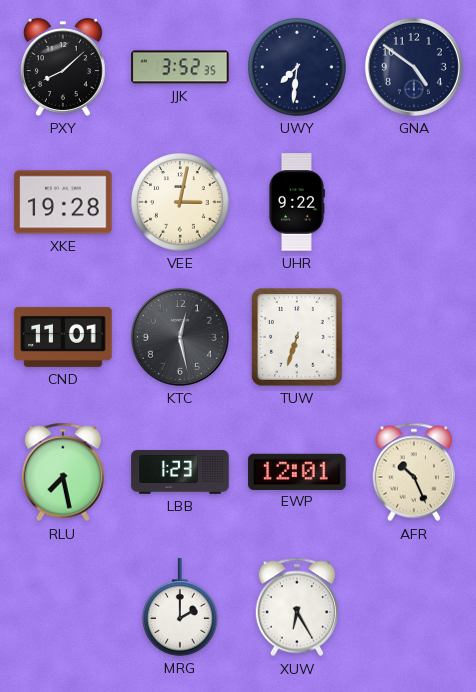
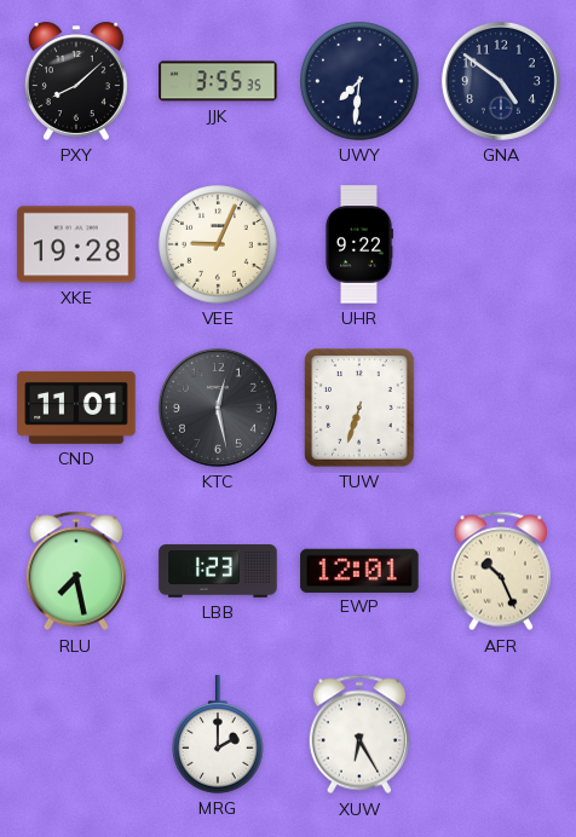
JJK: 3:52 -> 3:55
VEE: 3:02 -> 9:04
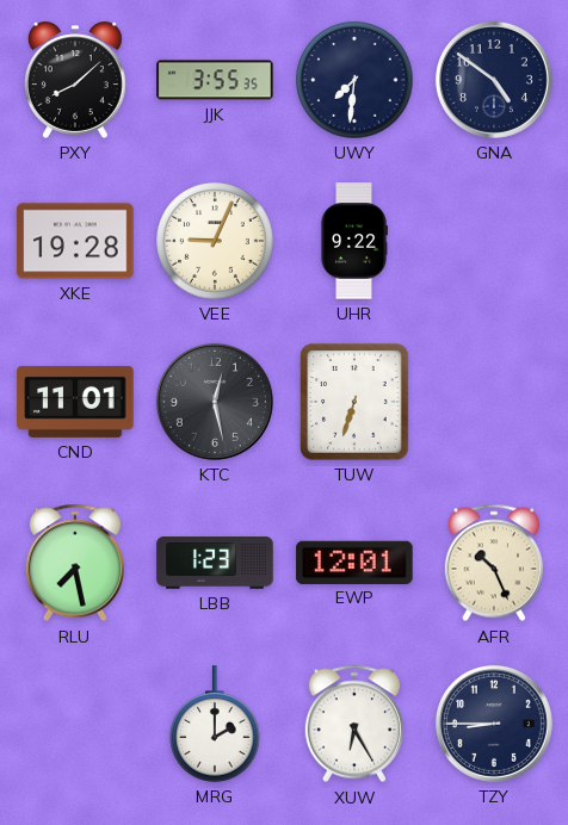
TZY: none -> 8:45
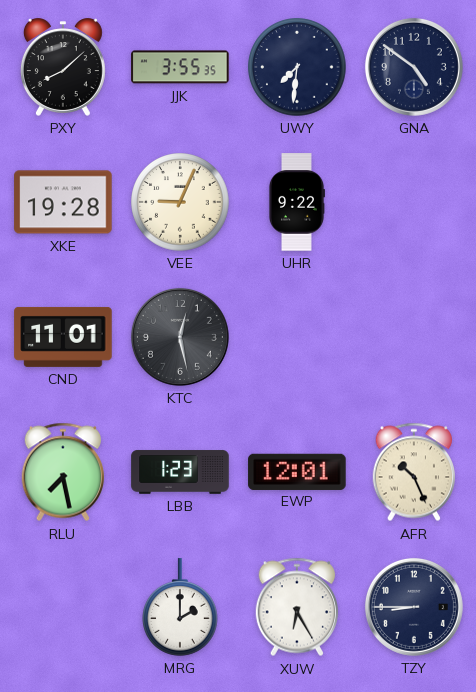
TUW: 6:33 -> none
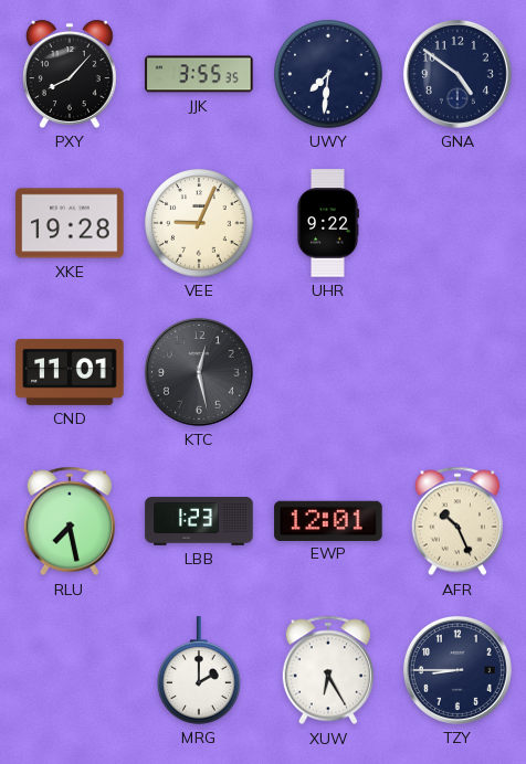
PXY: 8:08 -> 8:07
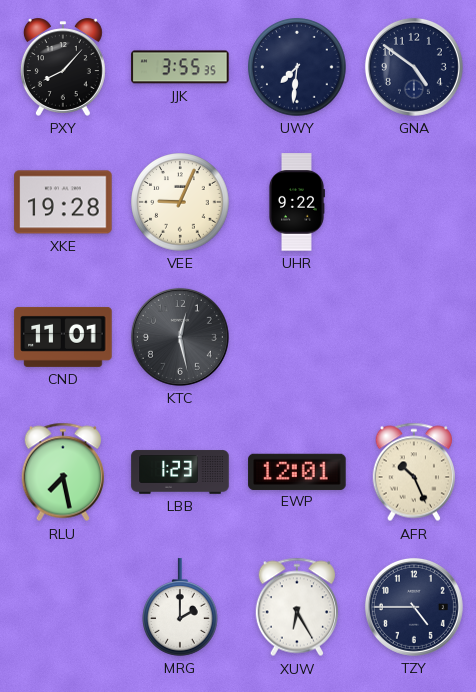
TZY: 8:45 -> 4:45
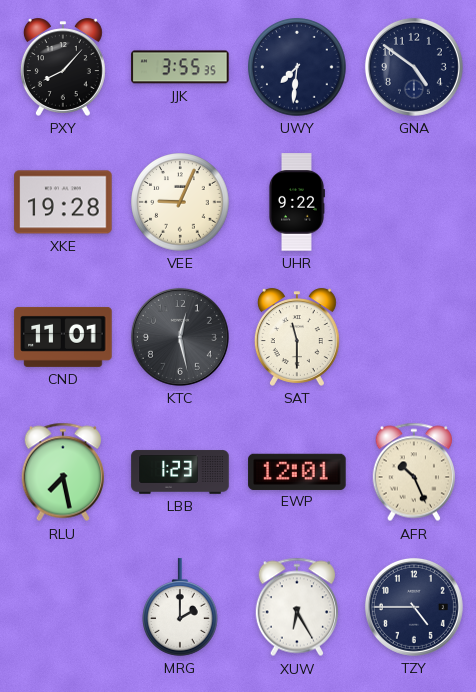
SAT: none -> 11:30
